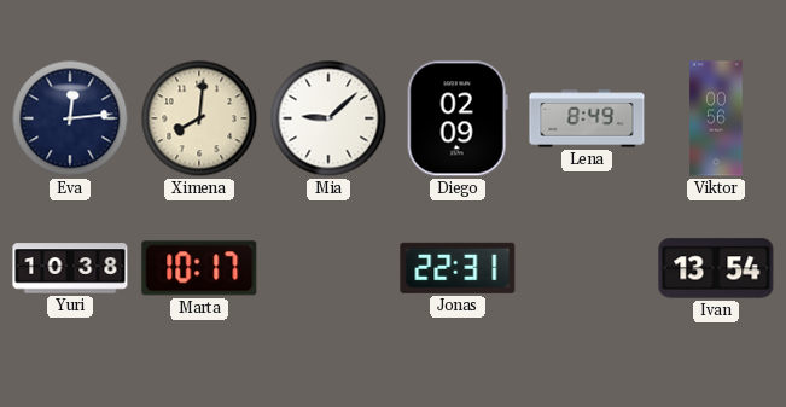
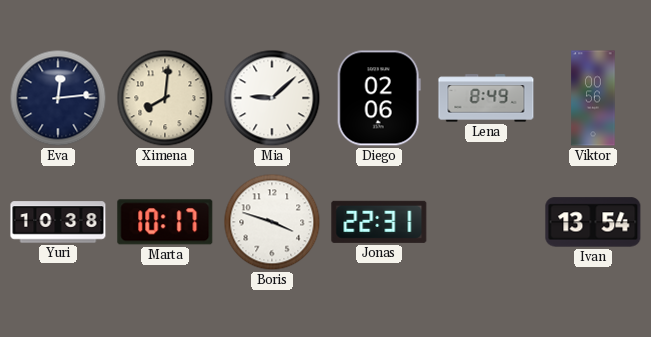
Diego: 02:09 -> 02:06
Boris: none -> 3:48
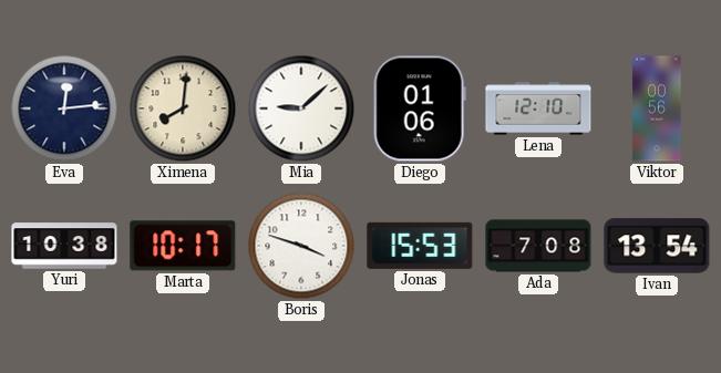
Diego: 02:06 -> 01:06
Lena: 8:49 -> 12:10
Jonas: 22:31 -> 15:53
Ada: none -> 7:08
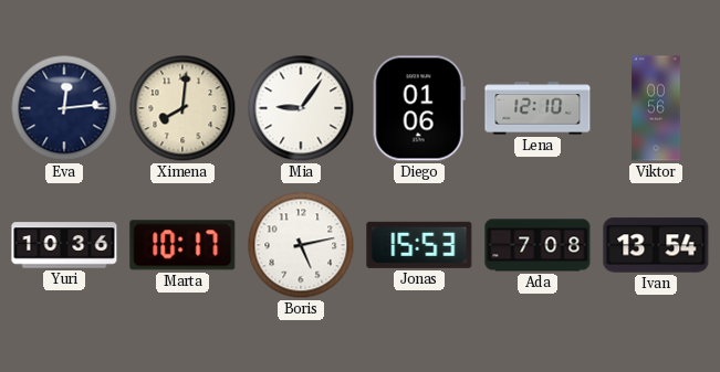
Mia: 9:08 -> 9:06
Yuri: 10:38 -> 10:36
Boris: 3:48 -> 5:13
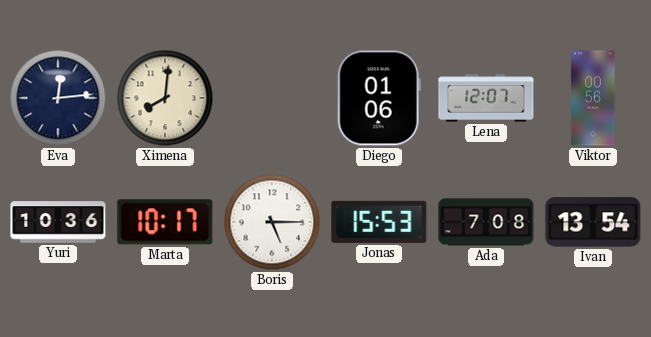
Mia: 9:06 -> none
Lena: 12:10 -> 12:07
Boris: 5:13 -> 5:15
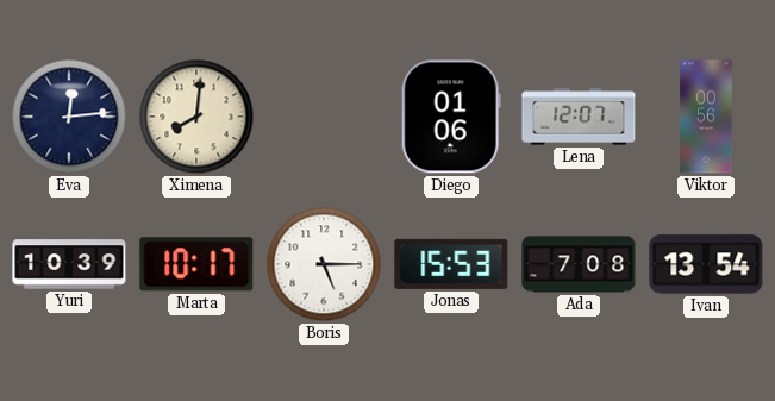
Yuri: 10:36 -> 10:39
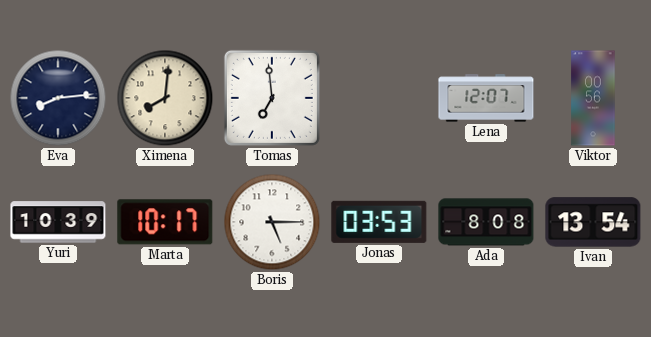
Eva: 12:14 -> 8:14
Tomas: none -> 6:59
Diego: 01:06 -> none
Jonas: 15:53 -> 03:53
Ada: 7:08 -> 8:08
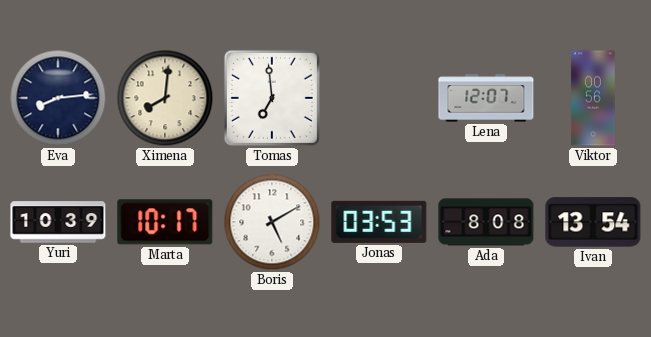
Boris: 5:15 -> 5:10
